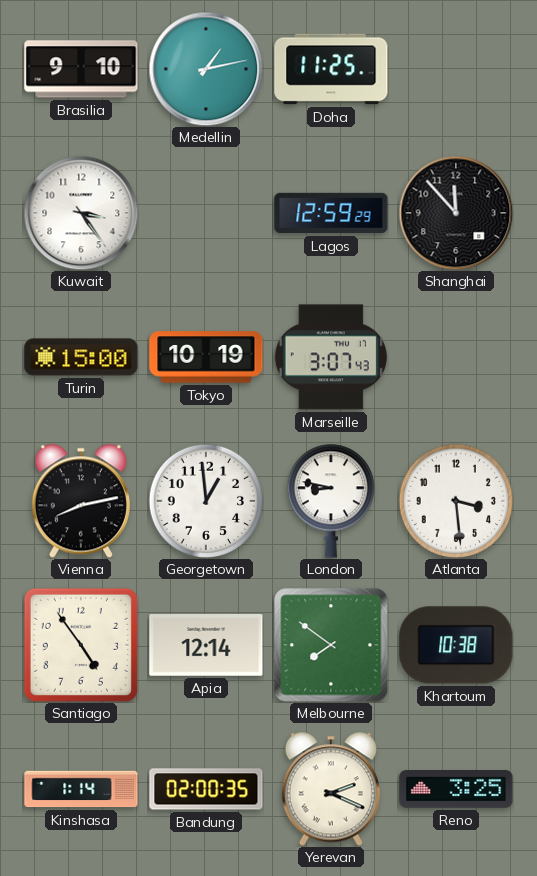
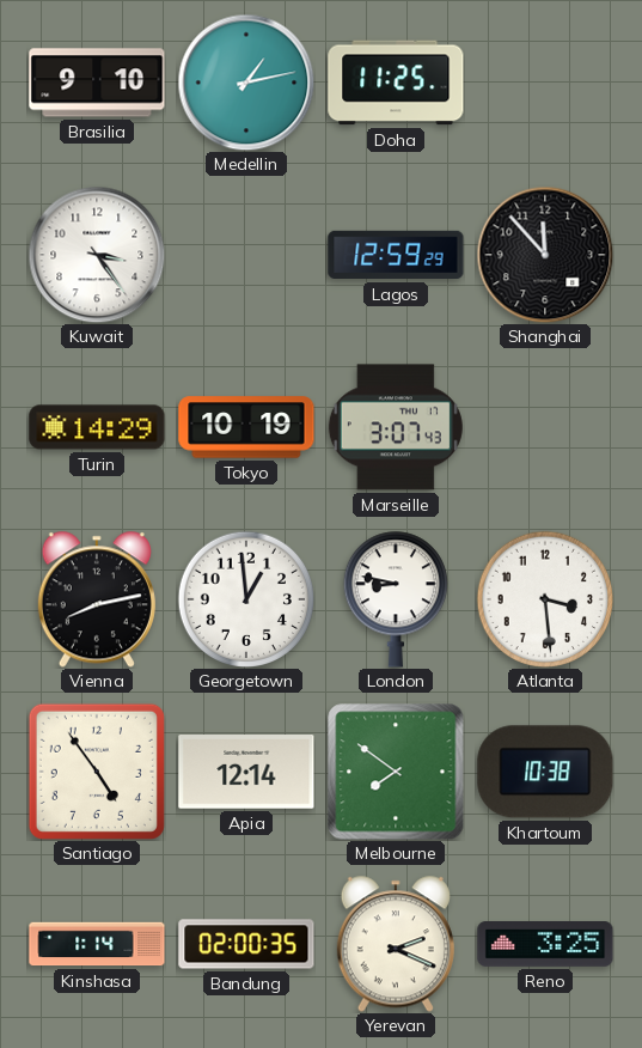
Turin: 15:00 -> 14:29
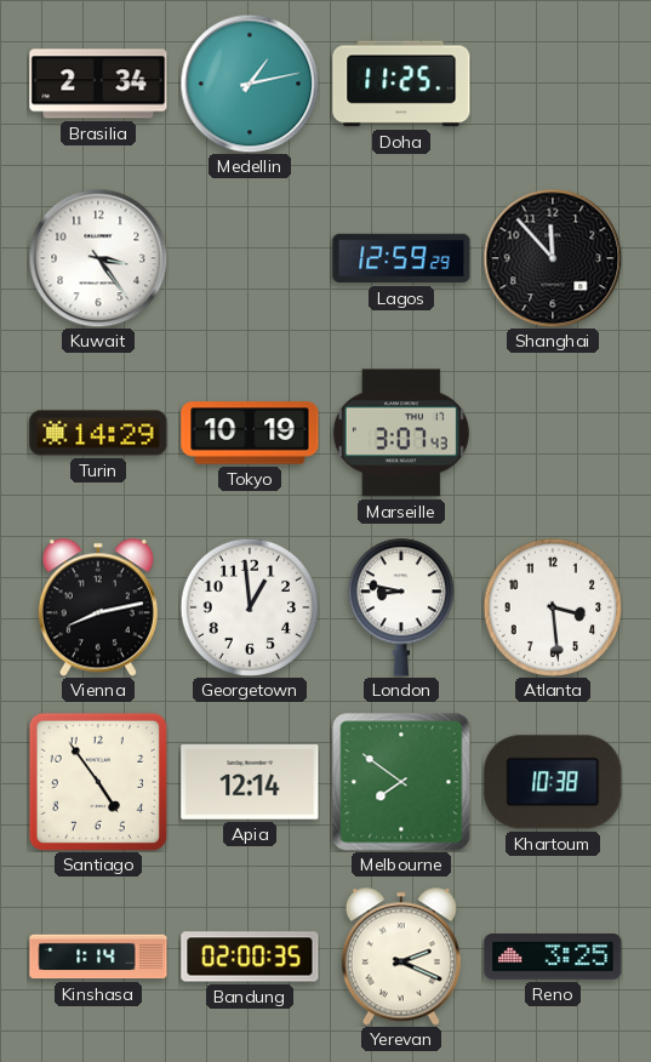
Brasilia: 9:10 -> 2:34
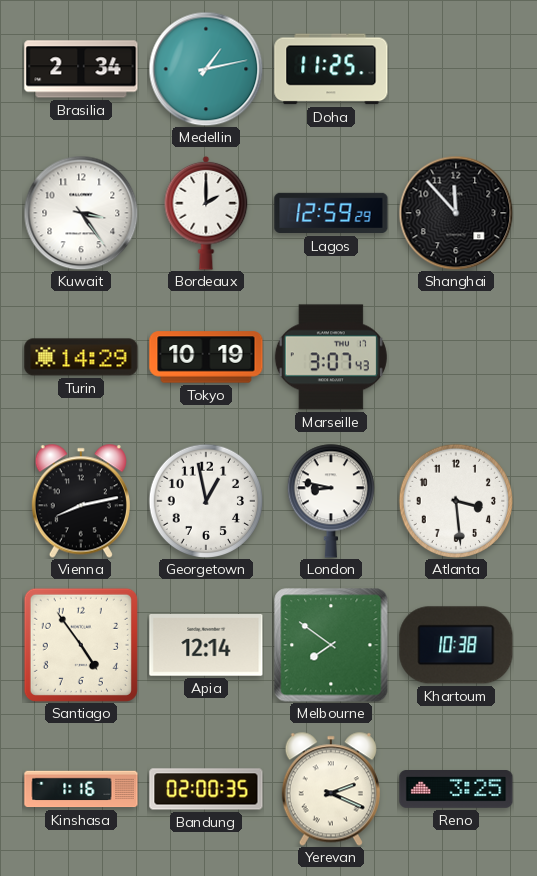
Bordeaux: none -> 2:00
Georgetown: 12:59 -> 12:58
Kinshasa: 1:14 -> 1:16
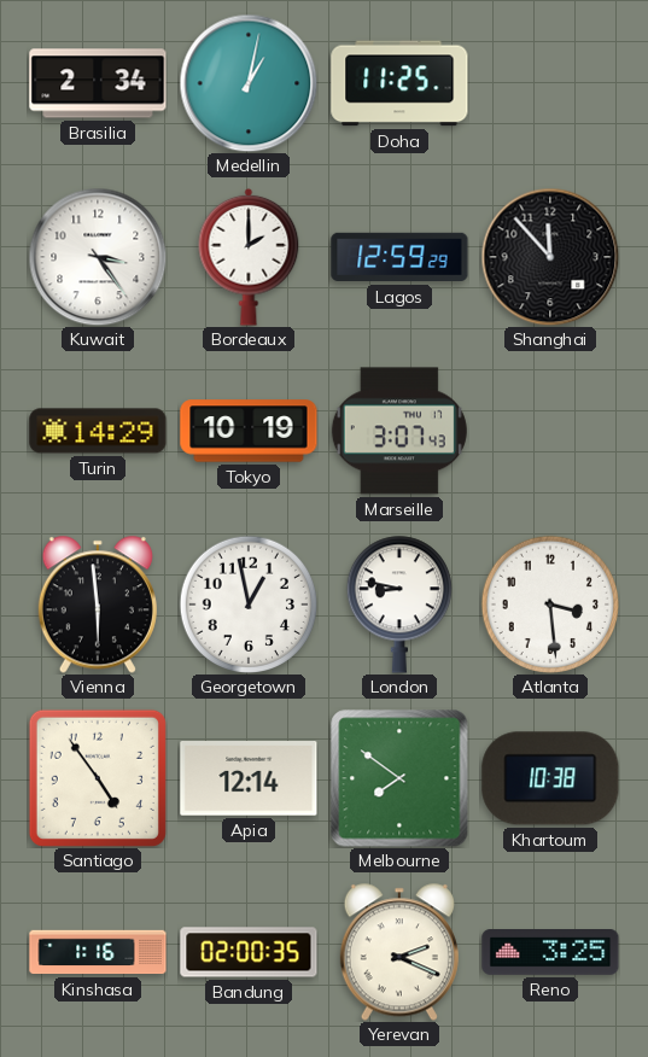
Medellin: 1:13 -> 1:02
Vienna: 8:13 -> 5:59
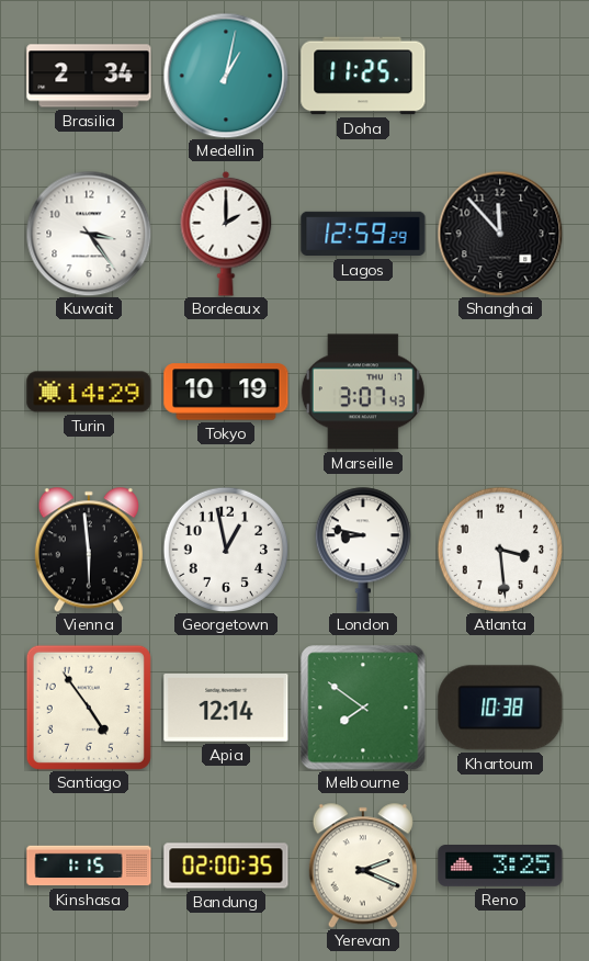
Kinshasa: 1:16 -> 1:15
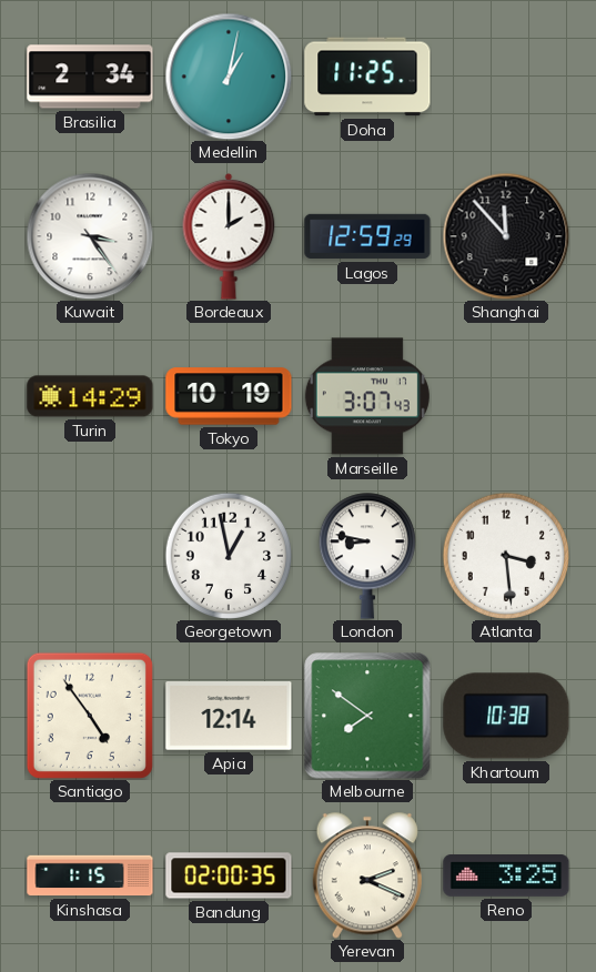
Vienna: 5:59 -> none
